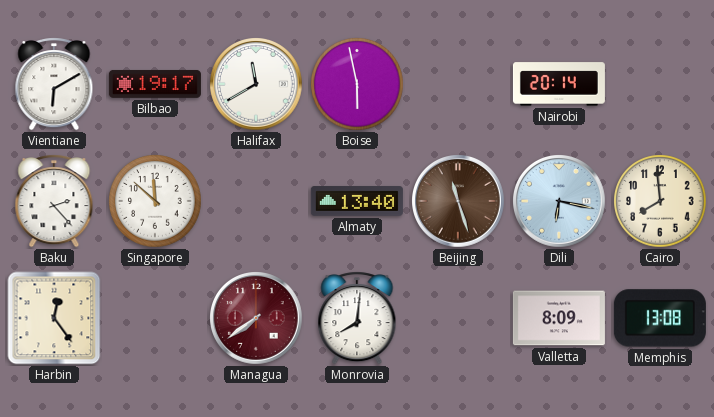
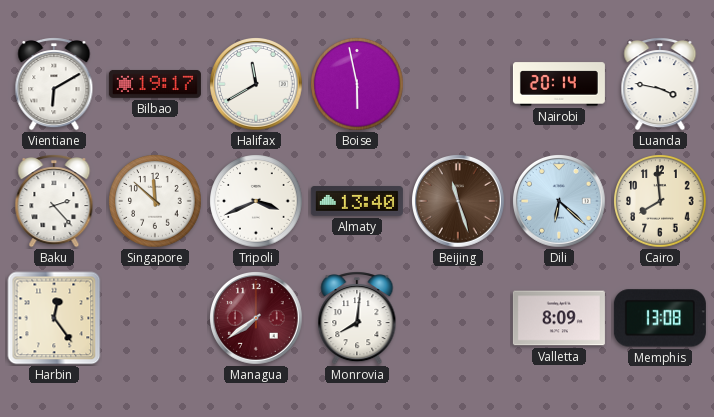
Luanda: none -> 3:47
Tripoli: none -> 3:41
Dili: 6:17 -> 6:22
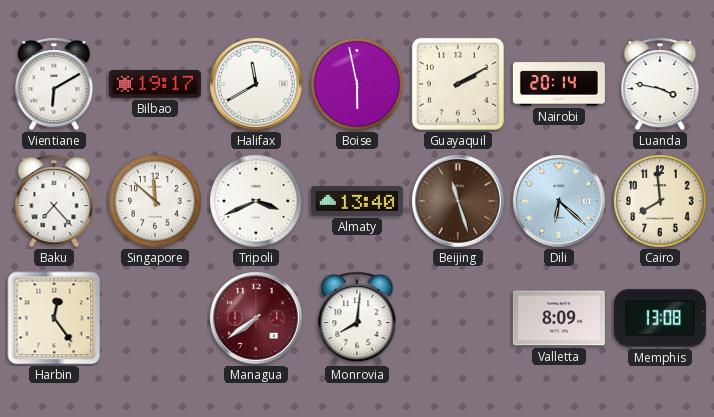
Guayaquil: none -> 2:10
Baku: 2:23 -> 7:23
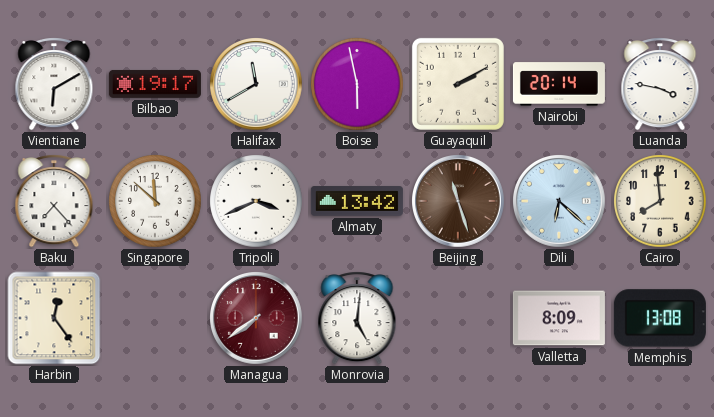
Almaty: 13:40 -> 13:42
Monrovia: 8:01 -> 5:01
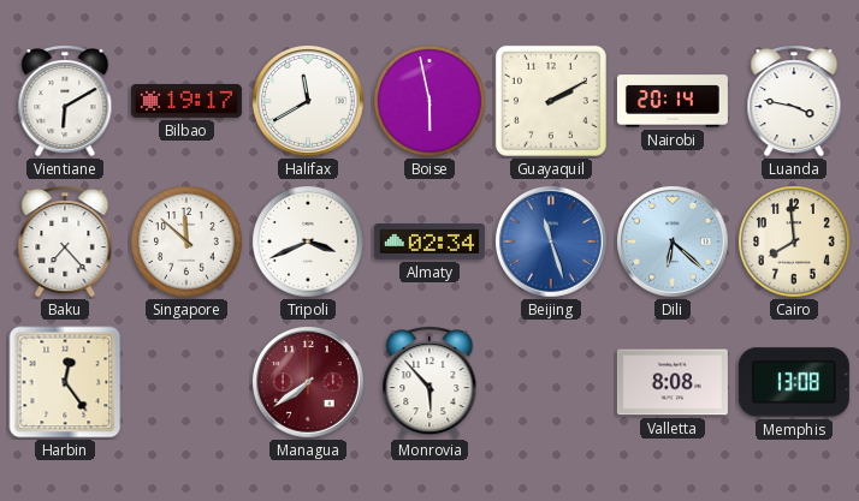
Almaty: 13:42 -> 02:34
Beijing dial: brown -> blue
Monrovia: 5:01 -> 5:53
Valletta: 8:09 -> 8:08
